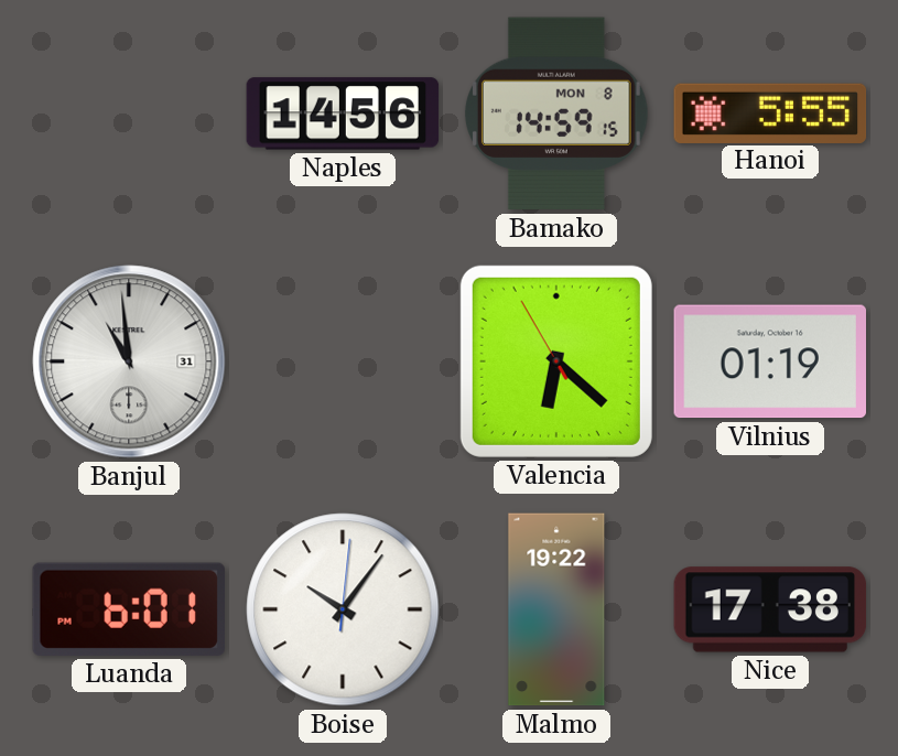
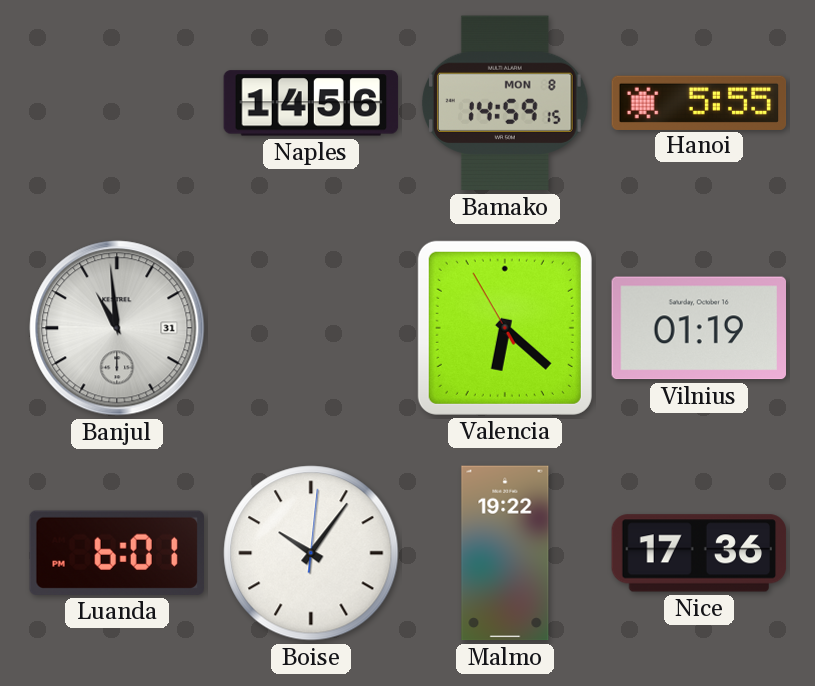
Nice: 17:38 -> 17:36
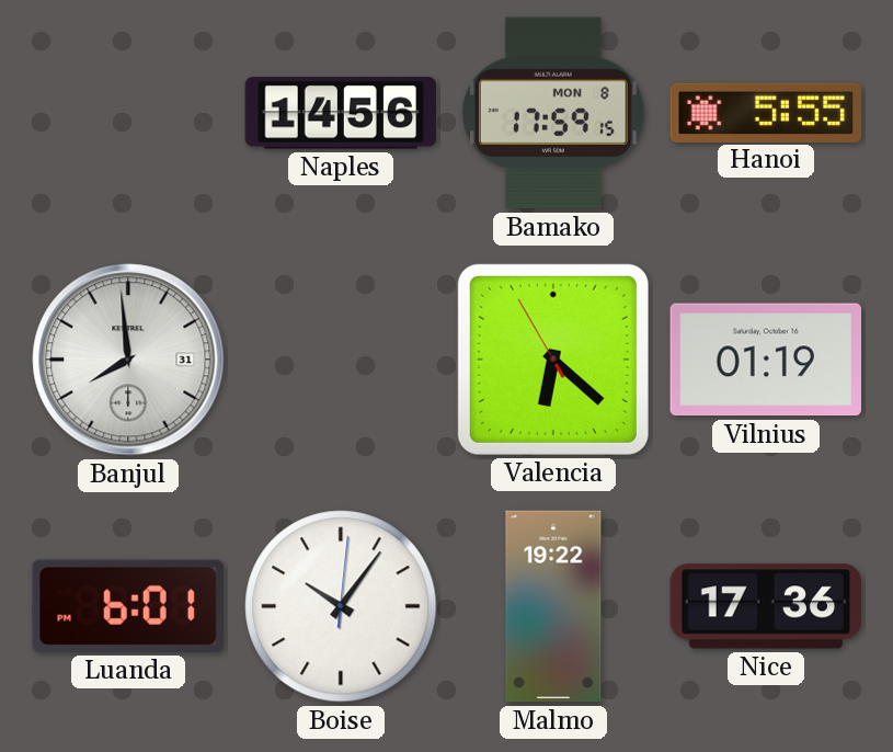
Bamako: 14:59 -> 17:59
Banjul: 10:59 -> 7:59
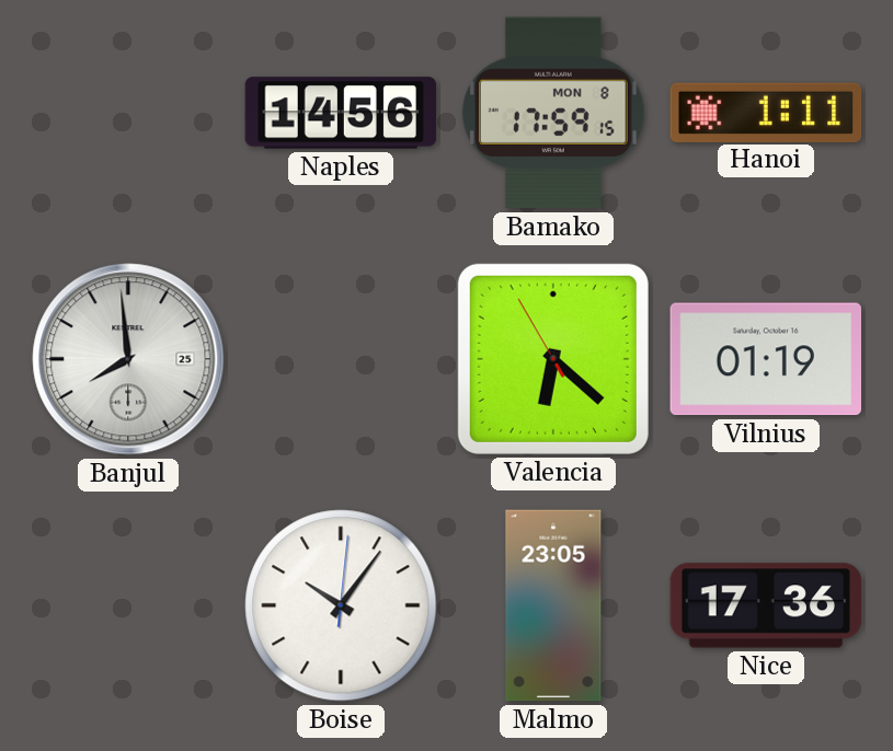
Hanoi: 5:55 -> 1:11
Banjul date: 31 -> 25
Luanda: 6:01 -> none
Malmo: 19:22 -> 23:05
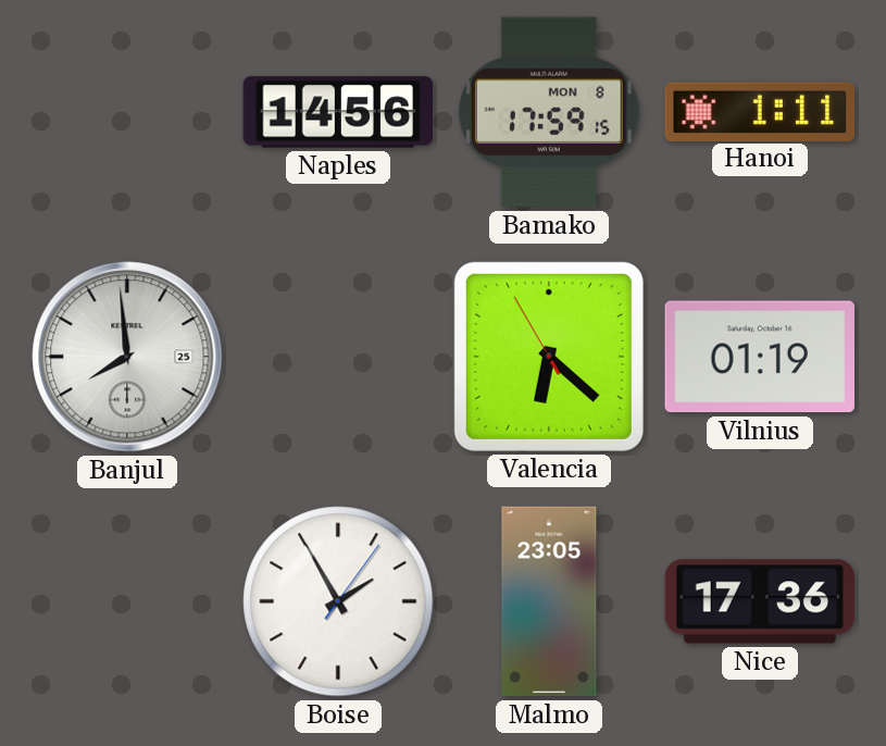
Boise: 10:06 -> 1:55
